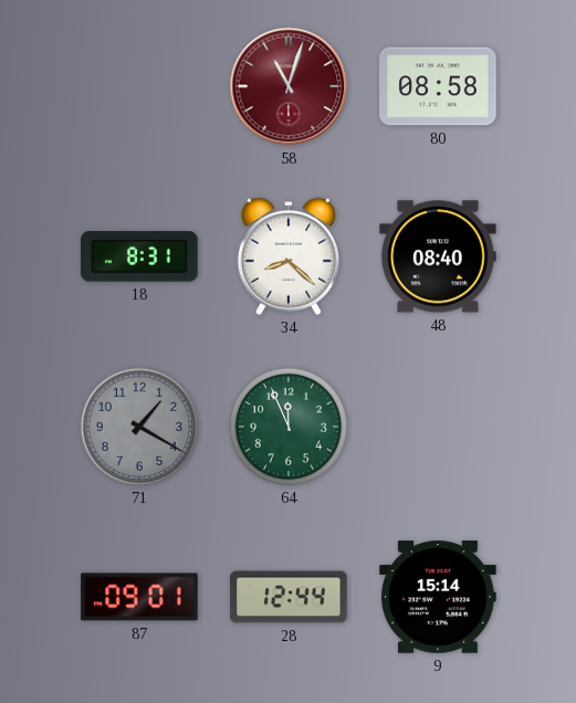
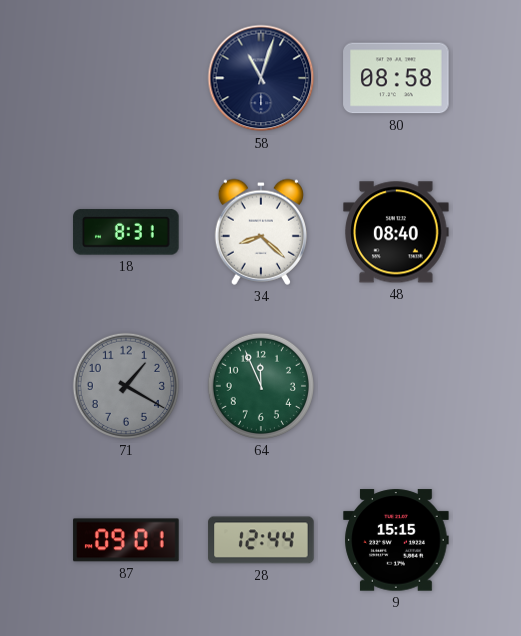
58 dial: burgundy -> navy
9: 15:14 -> 15:15
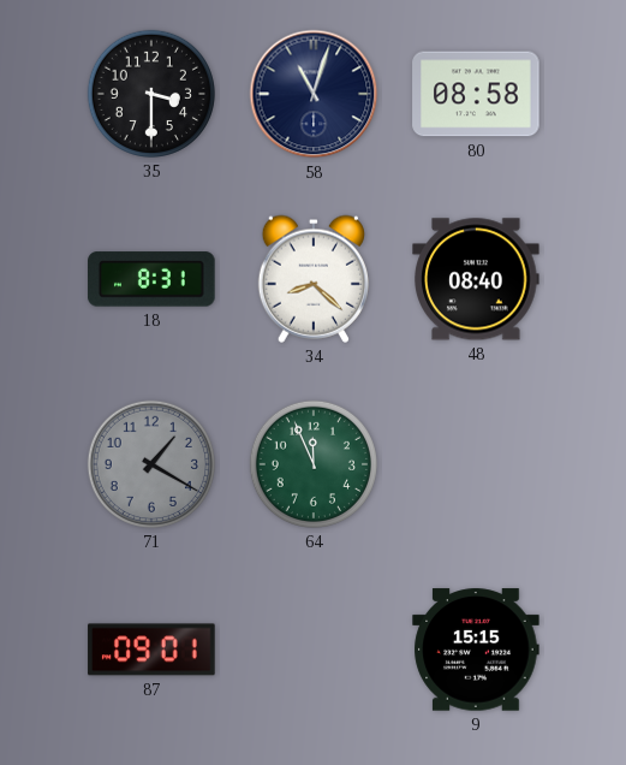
35: none -> 3:30
28: 12:44 -> none
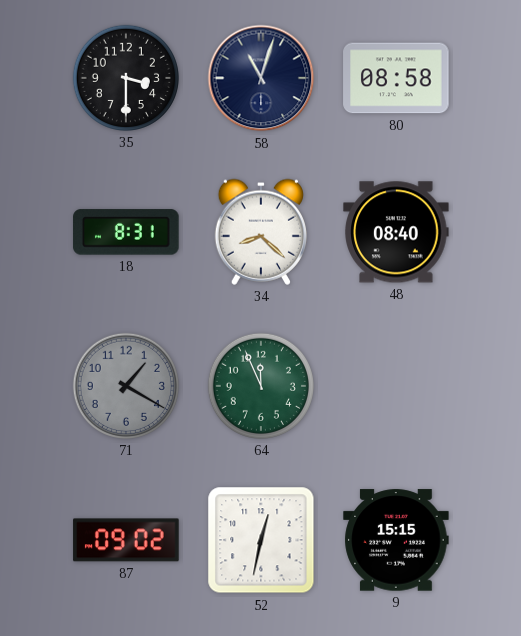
87: 09:01 -> 09:02
52: none -> 12:32
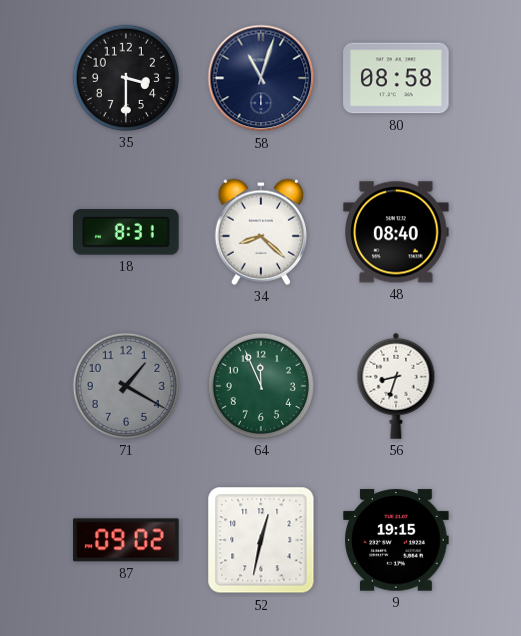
56: none -> 8:33
9: 15:15 -> 19:15
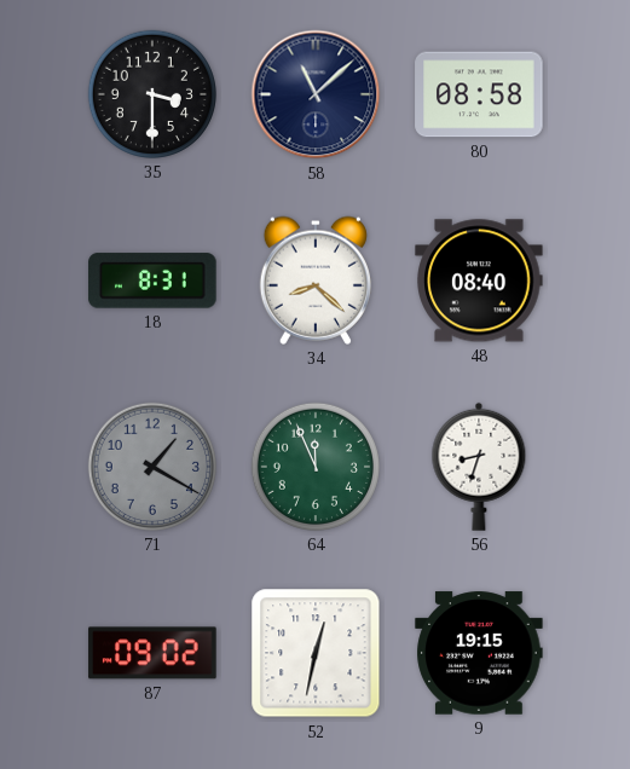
58: 11:03 -> 11:08
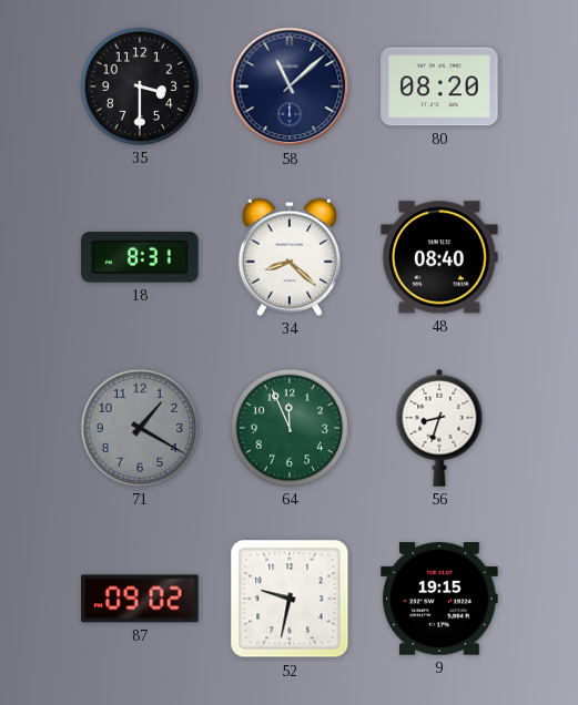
80: 08:58 -> 08:20
52: 12:32 -> 9:32
